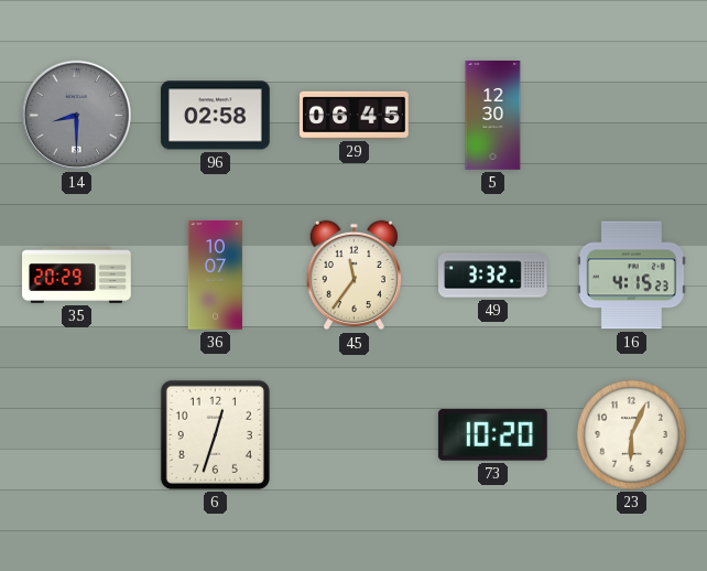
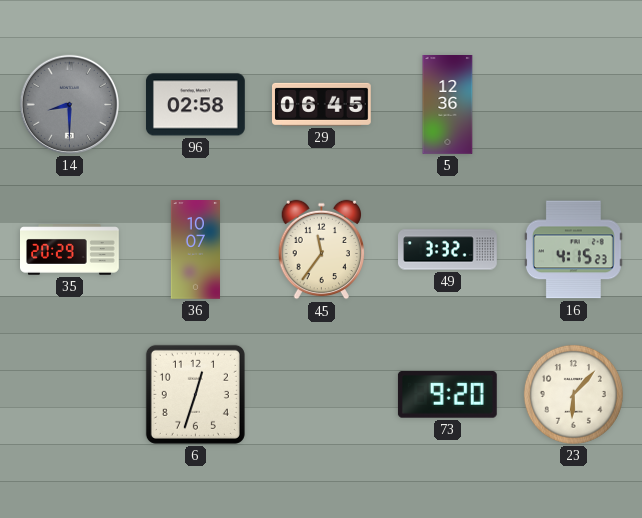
5: 12:30 -> 12:36
73: 10:20 -> 9:20
23: 6:04 -> 6:07
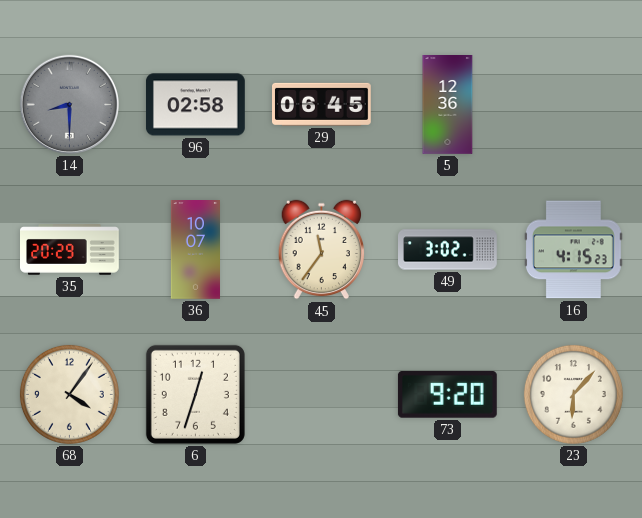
49: 3:32 -> 3:02
68: none -> 4:06
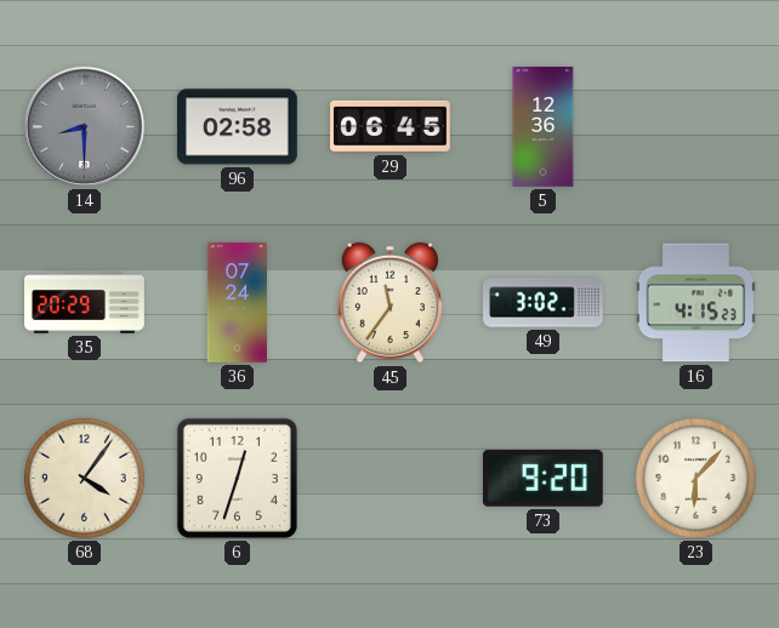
36: 10:07 -> 07:24
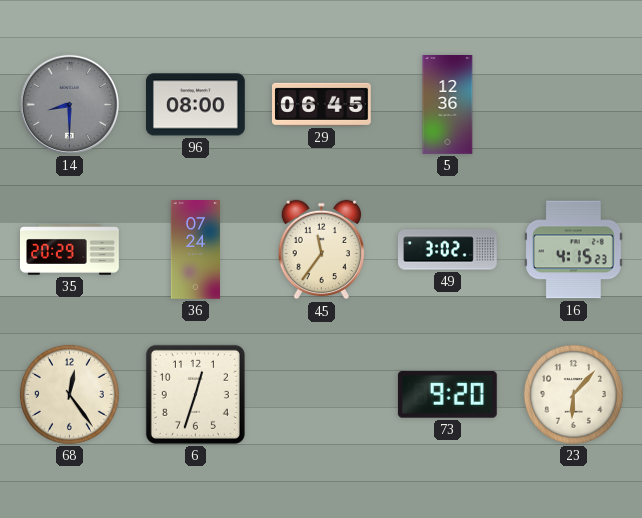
96: 02:58 -> 08:00
68: 4:06 -> 12:24
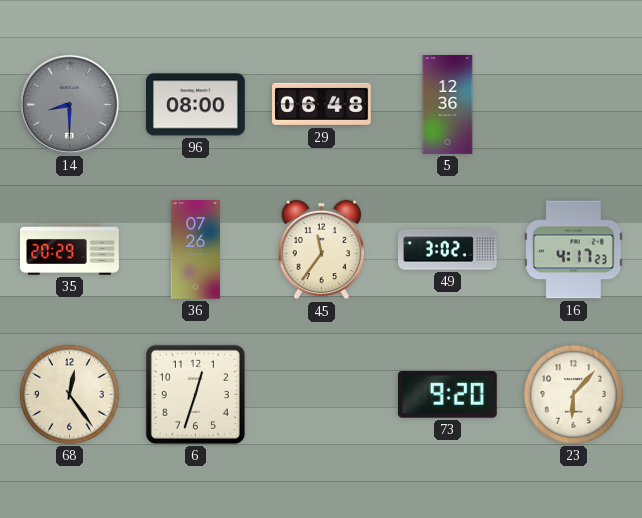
29: 06:45 -> 06:48
36: 07:24 -> 07:26
16: 4:15 -> 4:17
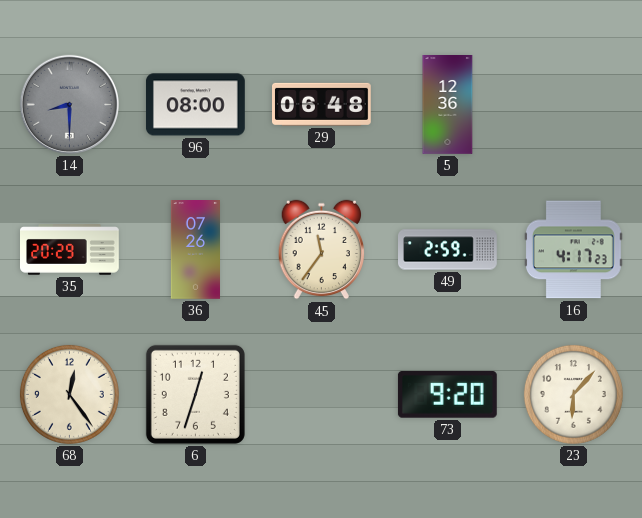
49: 3:02 -> 2:59
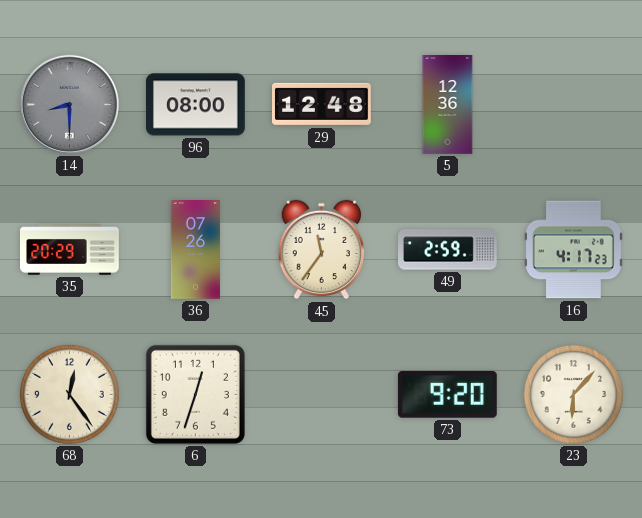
29: 06:48 -> 12:48
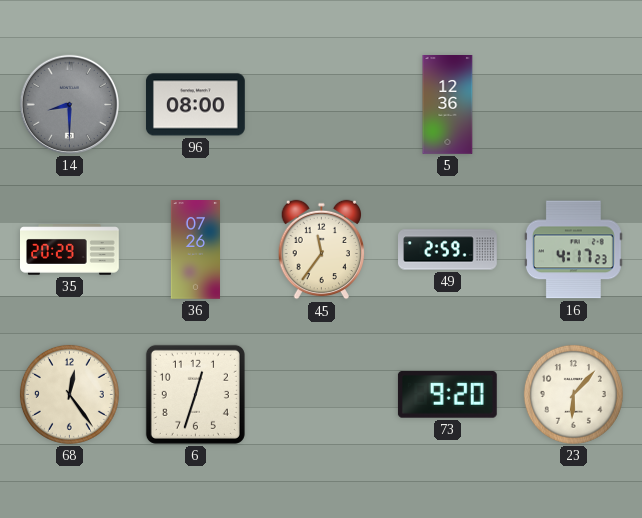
29: 12:48 -> none
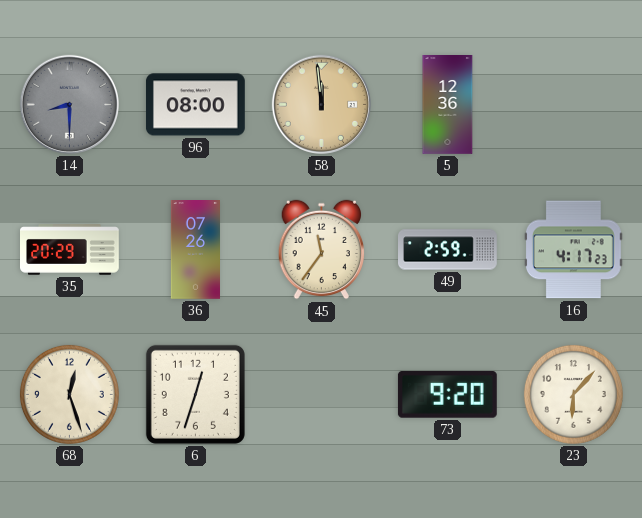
58: none -> 11:59
68: 12:24 -> 12:27
